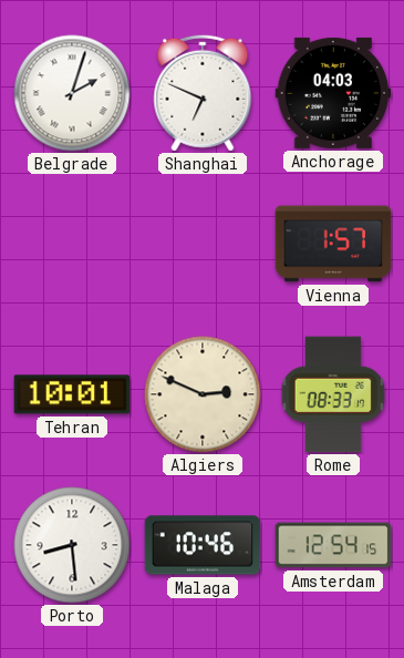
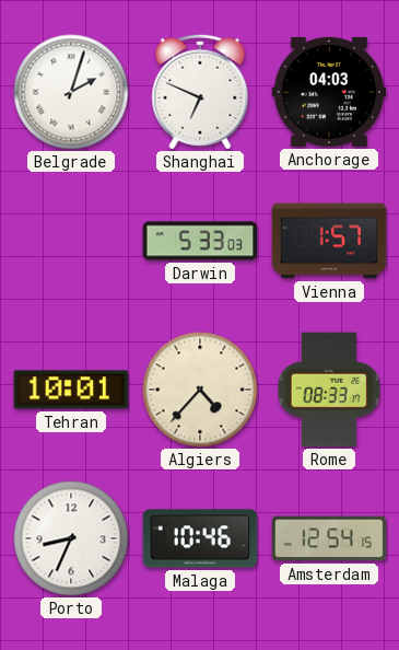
Darwin: none -> 5:33
Algiers: 2:49 -> 4:37
Porto: 8:29 -> 8:34
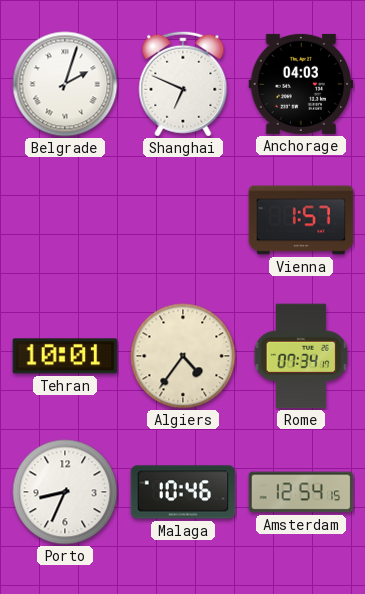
Darwin: 5:33 -> none
Algiers: 4:37 -> 4:36
Rome: 08:33 -> 07:34
